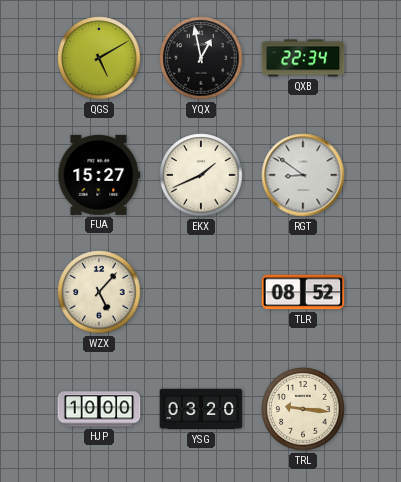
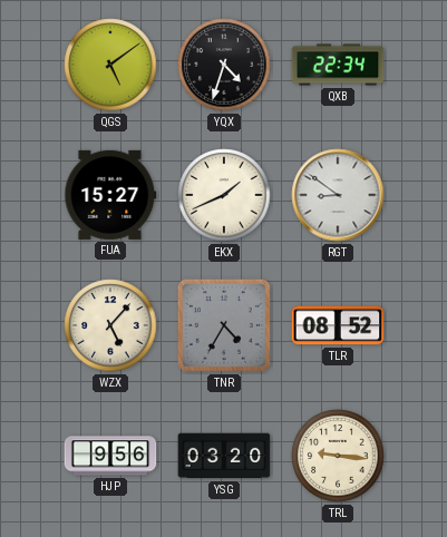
QGS: 5:10 -> 5:09
YQX: 12:58 -> 4:33
TNR: none -> 4:35
HJP: 10:00 -> 9:56
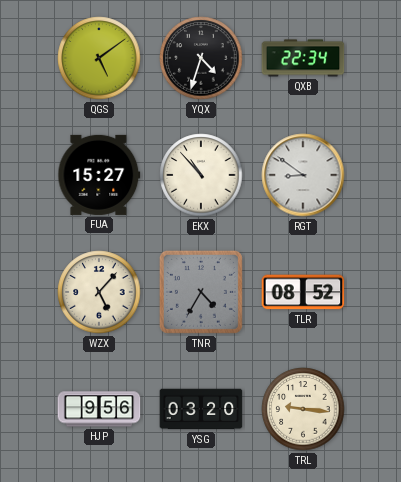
EKX: 1:41 -> 10:53
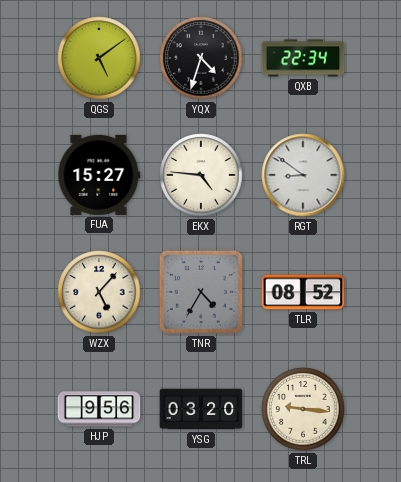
EKX: 10:53 -> 4:46
